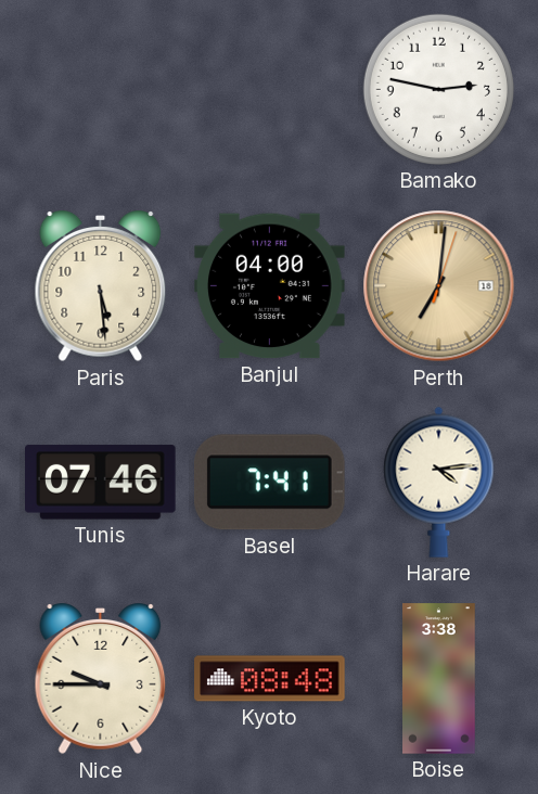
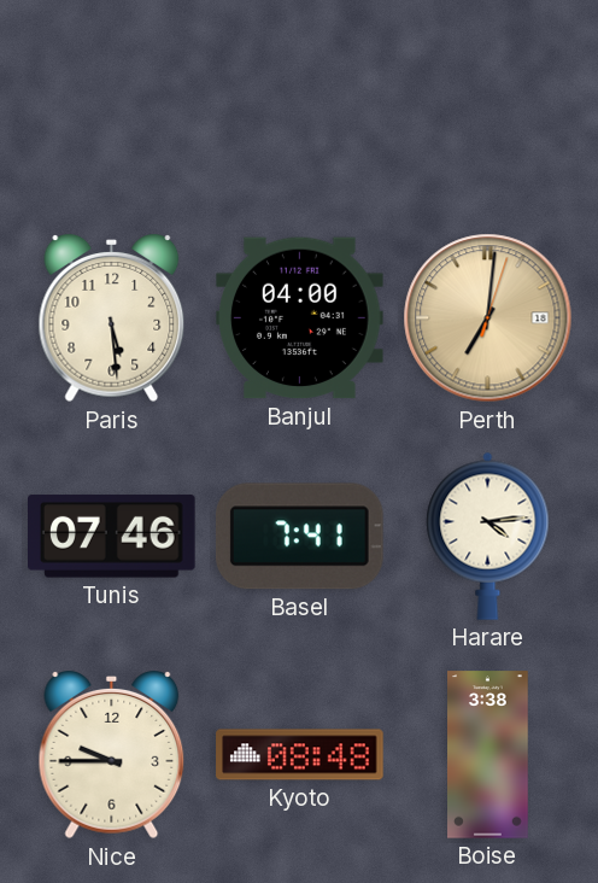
Bamako: 2:47 -> none
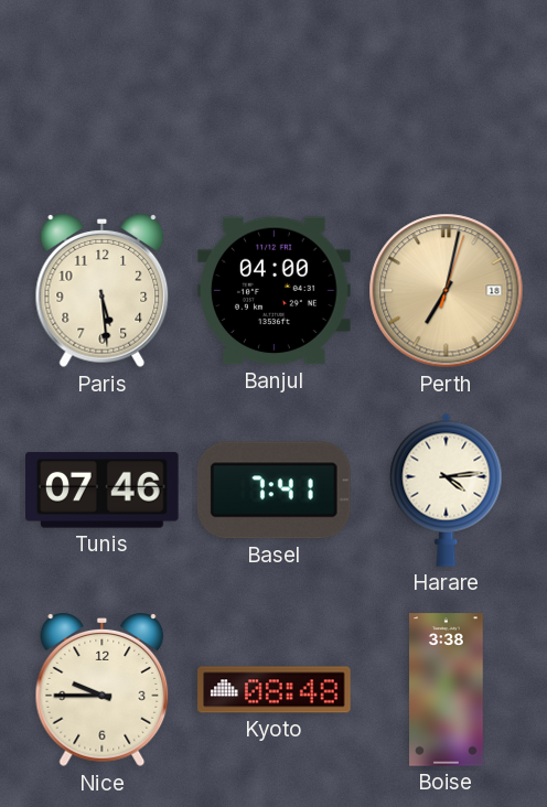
Perth: 7:01 -> 7:02
